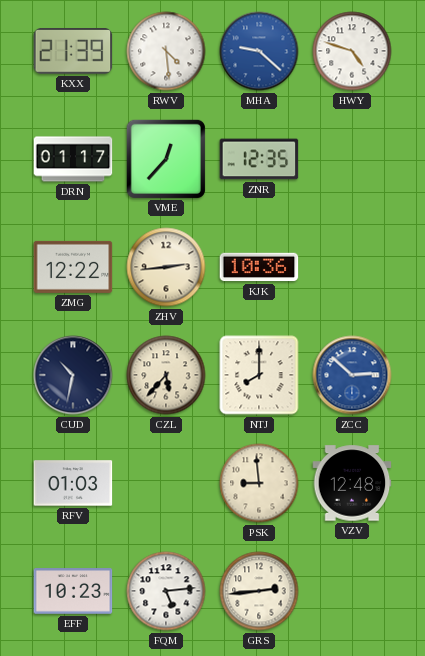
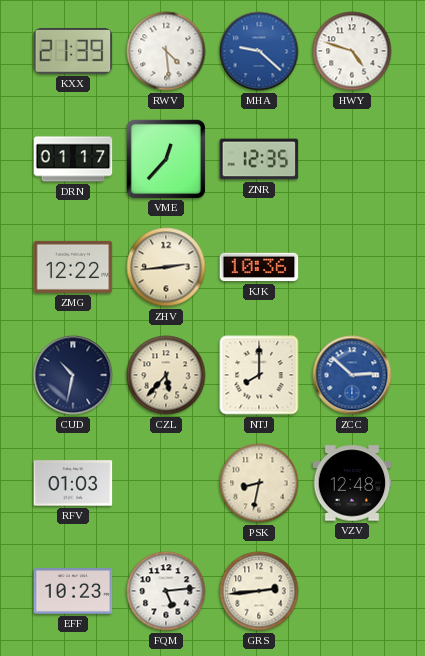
PSK: 8:59 -> 8:32
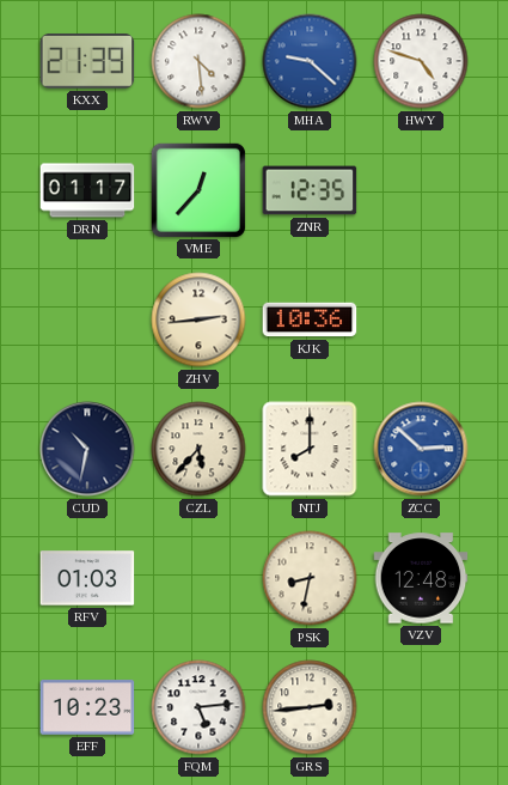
ZMG: 12:22 -> none
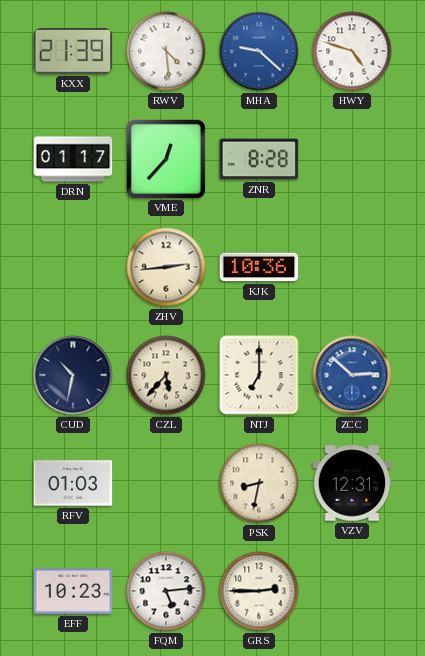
ZNR: 12:35 -> 8:28
NTJ: 8:00 -> 7:00
VZV: 12:48 -> 12:31
GRS: 2:44 -> 2:45
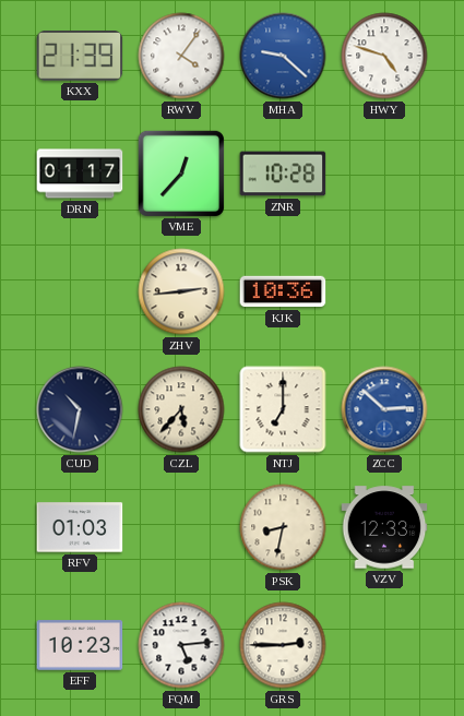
RWV: 4:29 -> 4:06
ZNR: 8:28 -> 10:28
VZV: 12:31 -> 12:33
